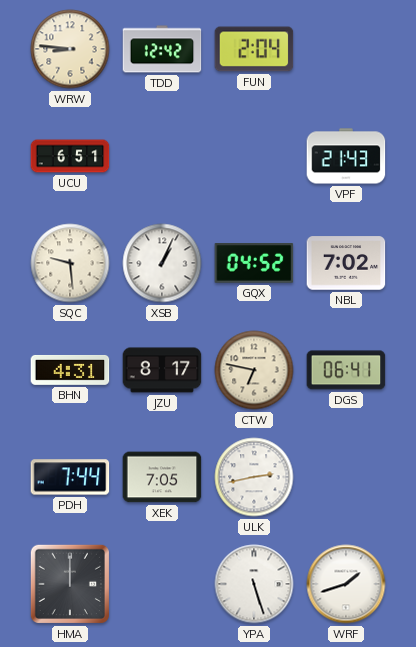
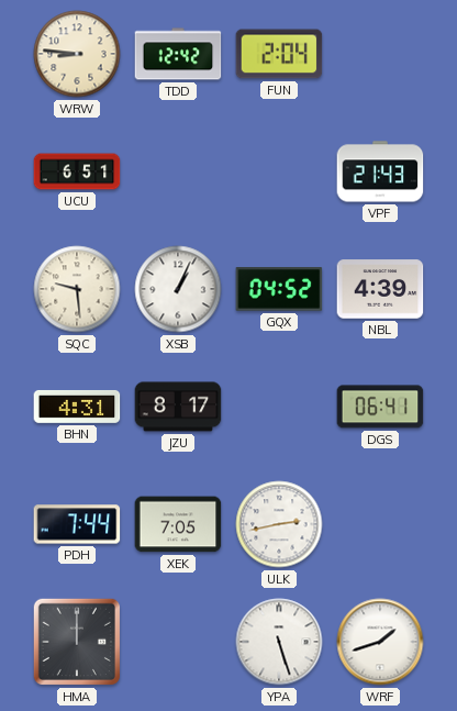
NBL: 7:02 -> 4:39
CTW: 6:47 -> none
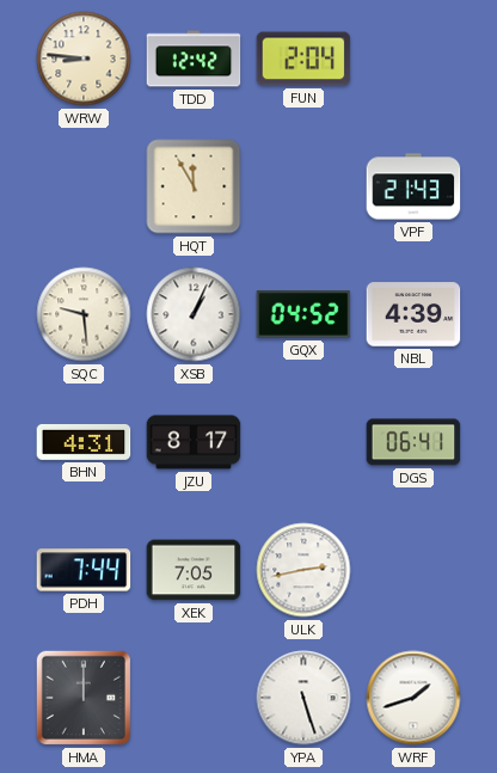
UCU: 6:51 -> none
HQT: none -> 11:55
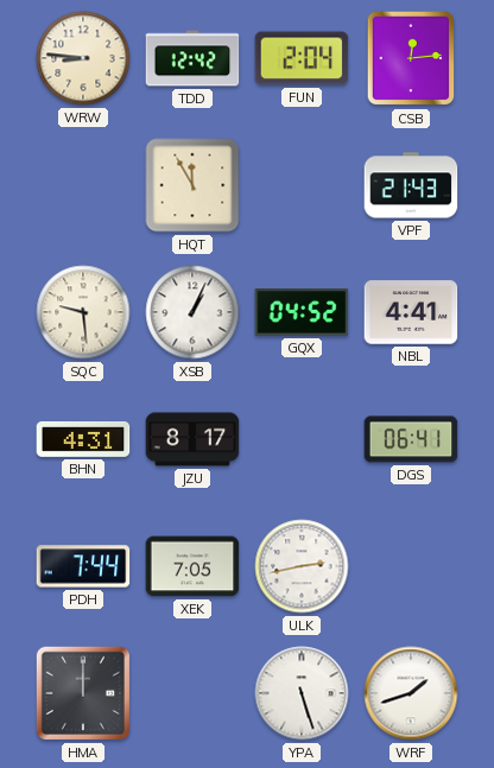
CSB: none -> 12:14
NBL: 4:39 -> 4:41
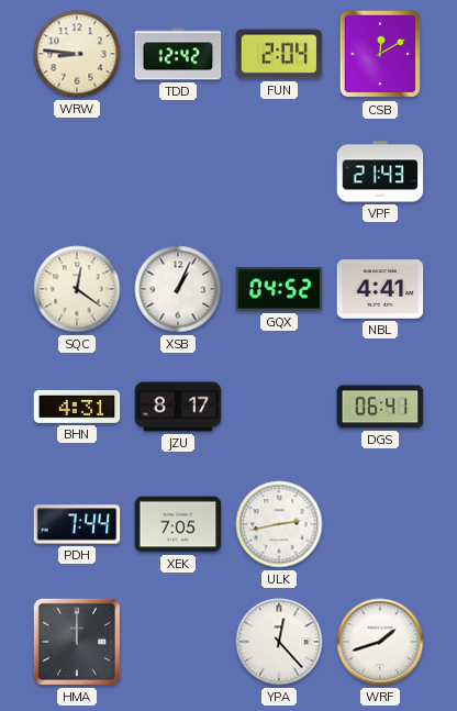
CSB: 12:14 -> 12:10
HQT: 11:55 -> none
SQC: 9:29 -> 12:21
YPA: 5:27 -> 12:23
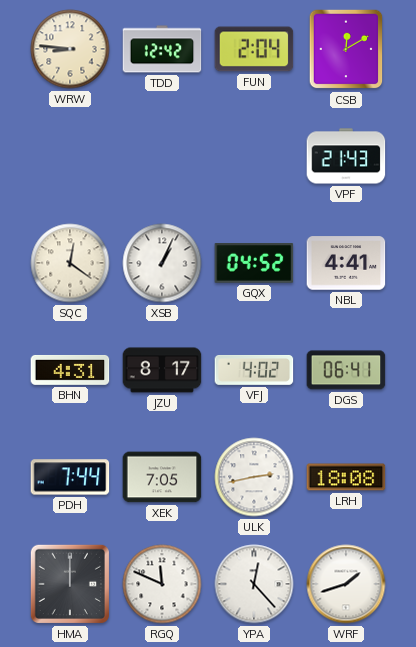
VFJ: none -> 4:02
LRH: none -> 18:08
RGQ: none -> 11:49
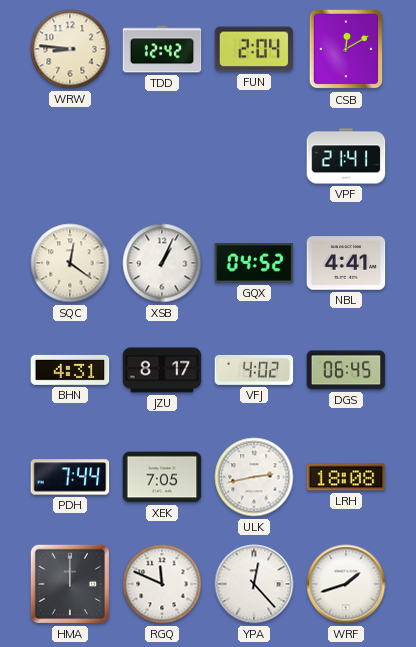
VPF: 21:43 -> 21:41
DGS: 06:41 -> 06:45
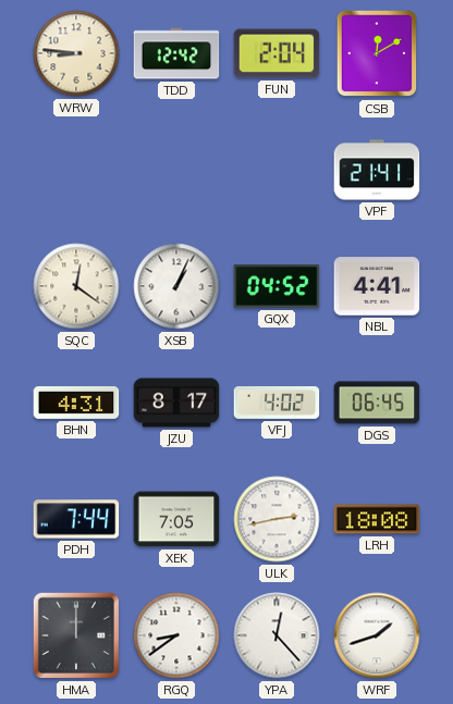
RGQ: 11:49 -> 8:39
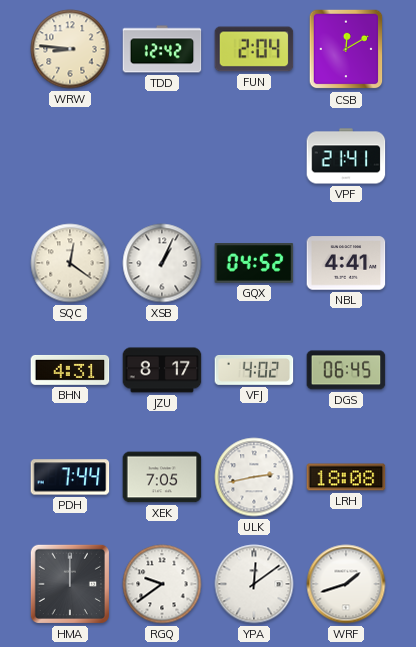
RGQ: 8:39 -> 9:39
YPA: 12:23 -> 12:09
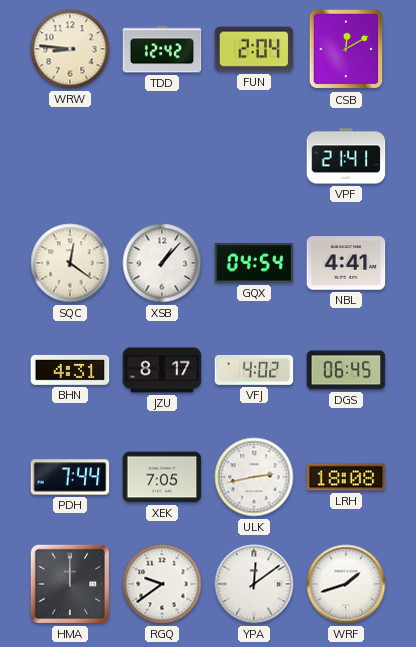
XSB: 1:04 -> 1:07
GQX: 04:52 -> 04:54
